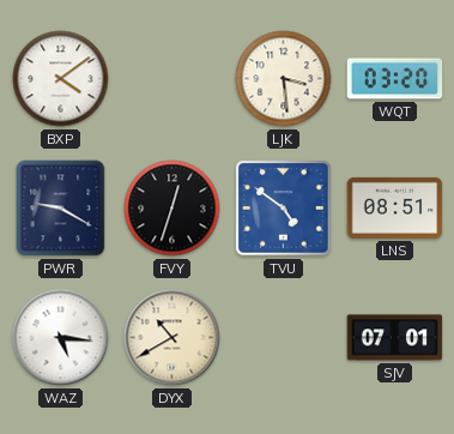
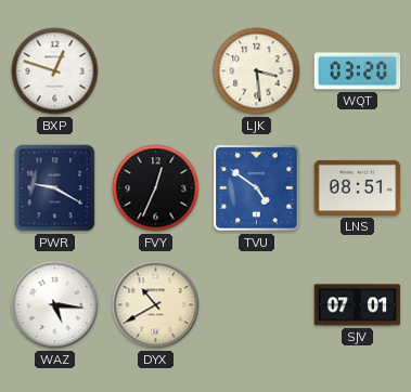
BXP: 4:09 -> 12:48
FVY: 12:33 -> 12:34
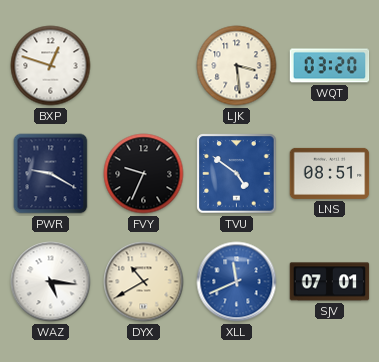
FVY: 12:34 -> 9:34
XLL: none -> 11:41
